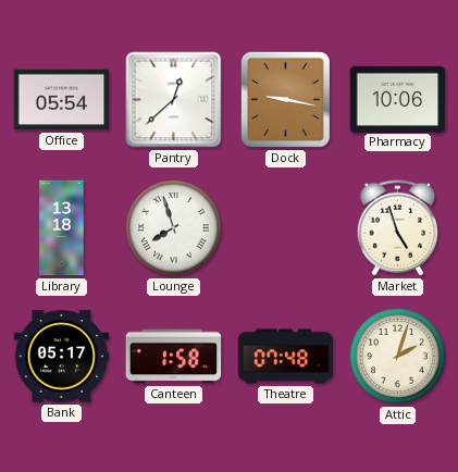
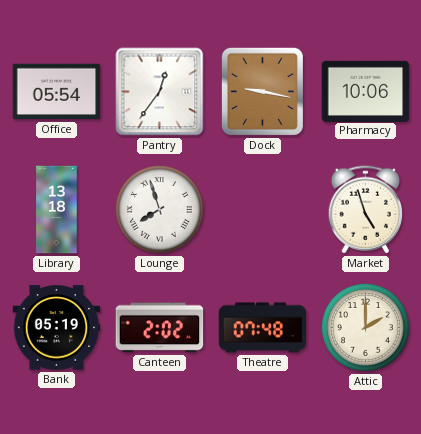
Pantry: 12:38 -> 12:36
Bank: 05:17 -> 05:19
Canteen: 1:58 -> 2:02
Attic: 2:03 -> 2:00
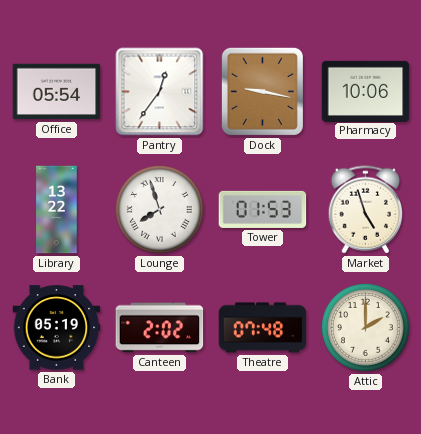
Library: 13:18 -> 13:22
Tower: none -> 01:53
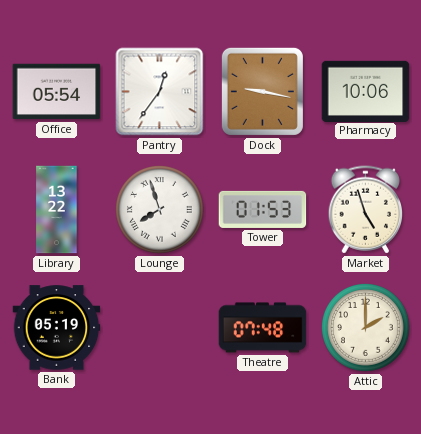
Canteen: 2:02 -> none
